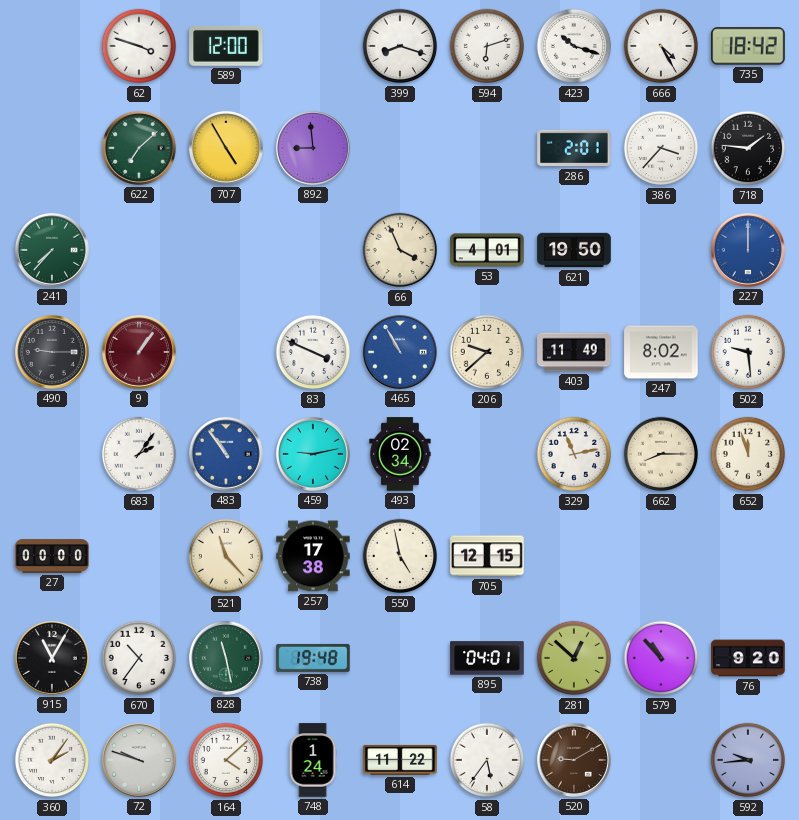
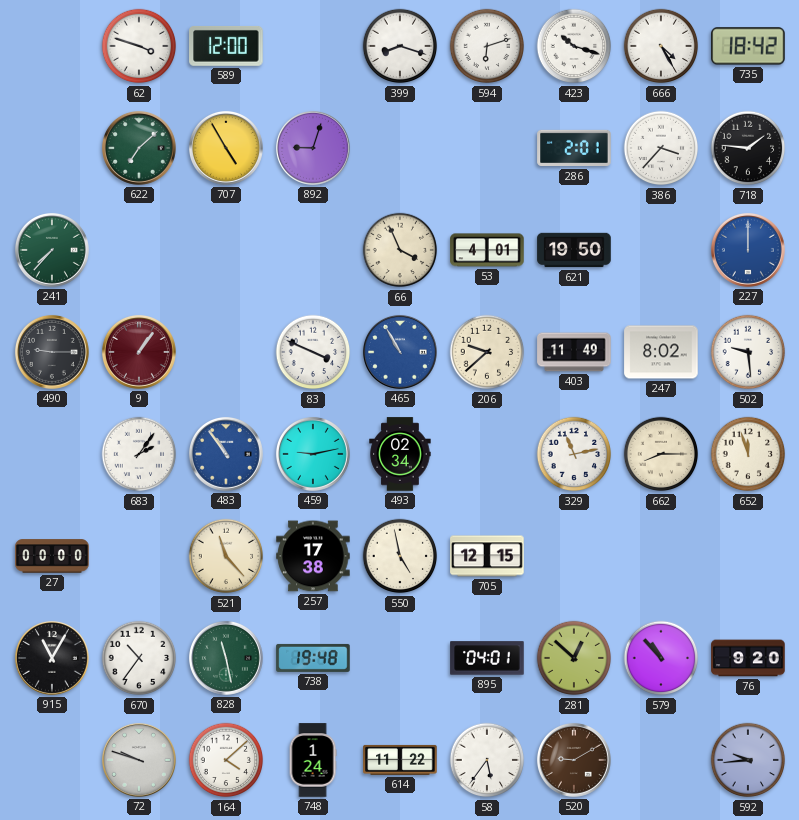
892: 8:59 -> 9:03
360: 2:06 -> none
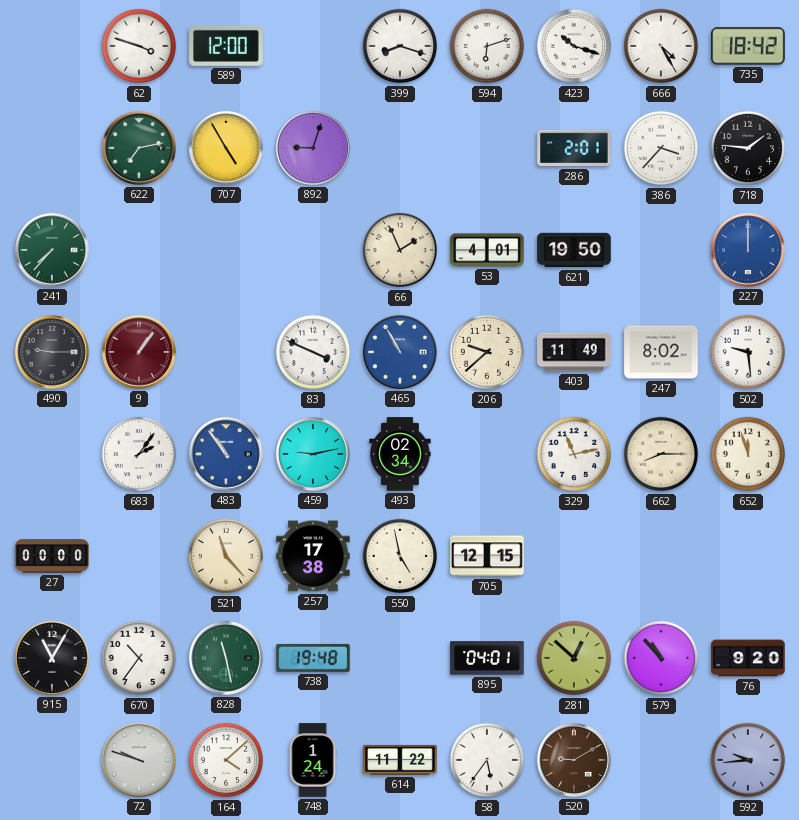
622: 7:08 -> 7:13
66: 3:56 -> 1:56
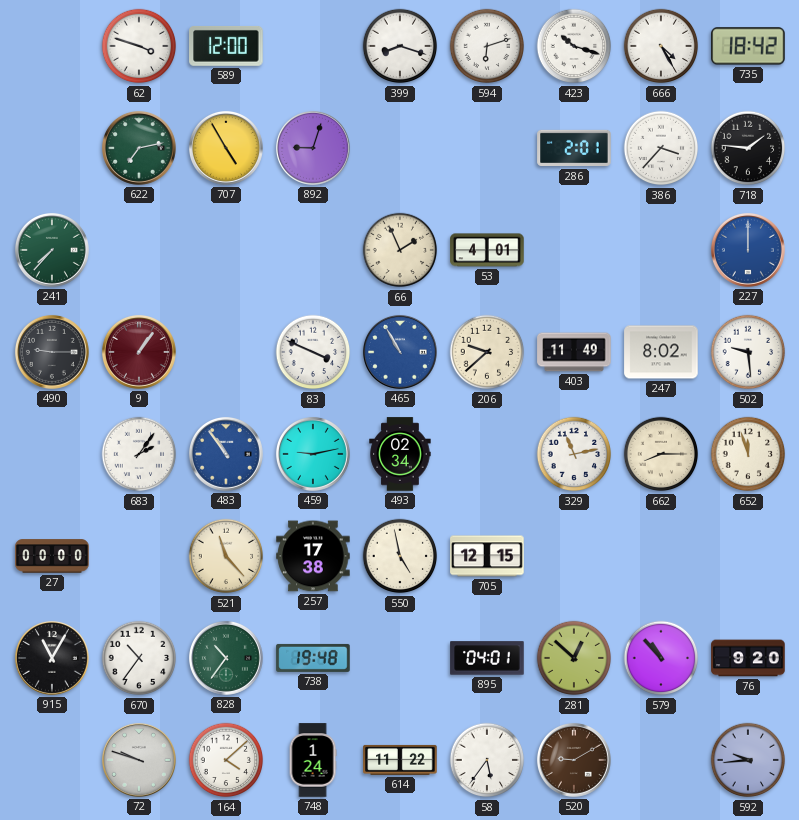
621: 19:50 -> none
828: 11:28 -> 10:36
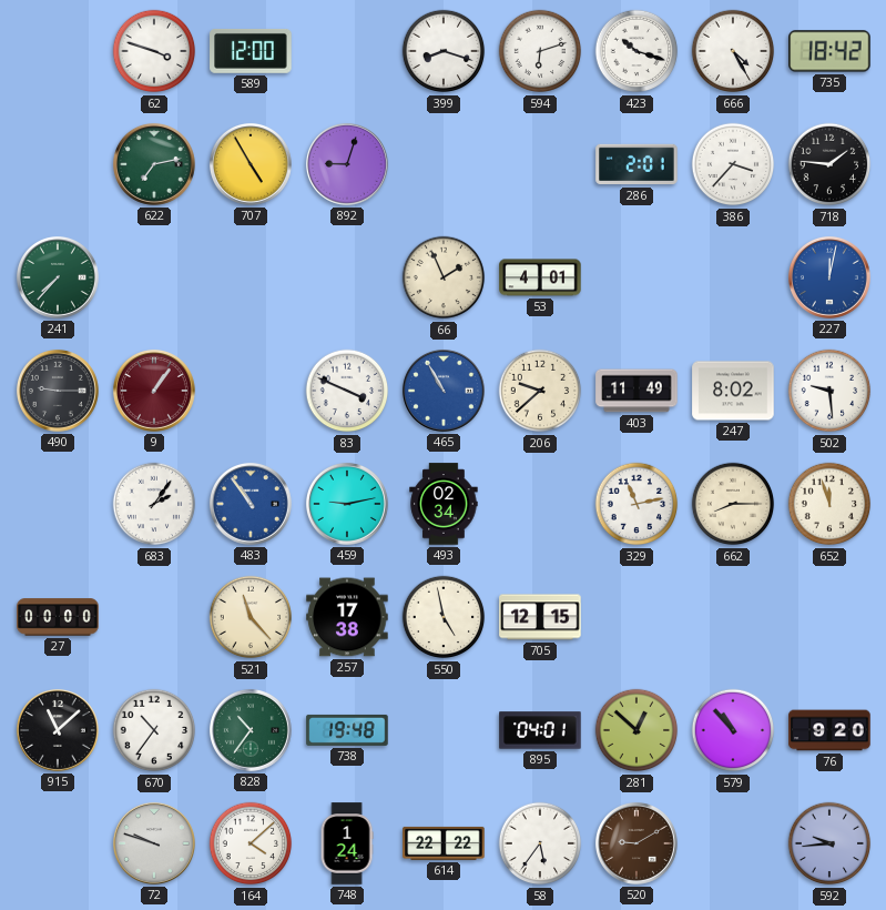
227: 12:00 -> 12:02
915: 11:05 -> 11:08
614: 11:22 -> 22:22
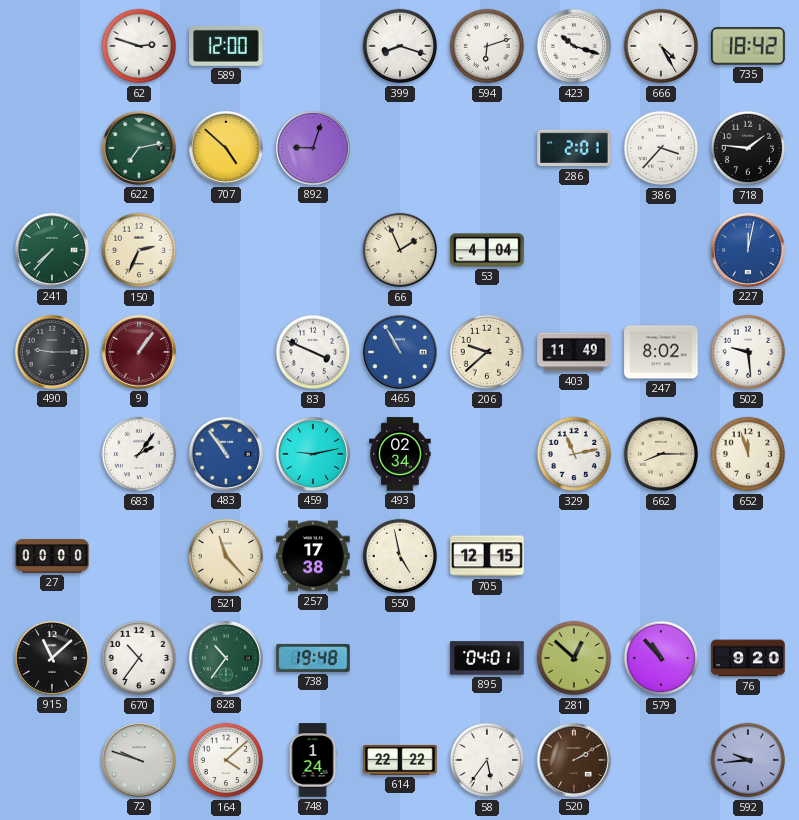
62: 3:48 -> 2:48
707: 4:55 -> 4:52
150: none -> 2:34
53: 4:01 -> 4:04
520: 9:10 -> 2:10
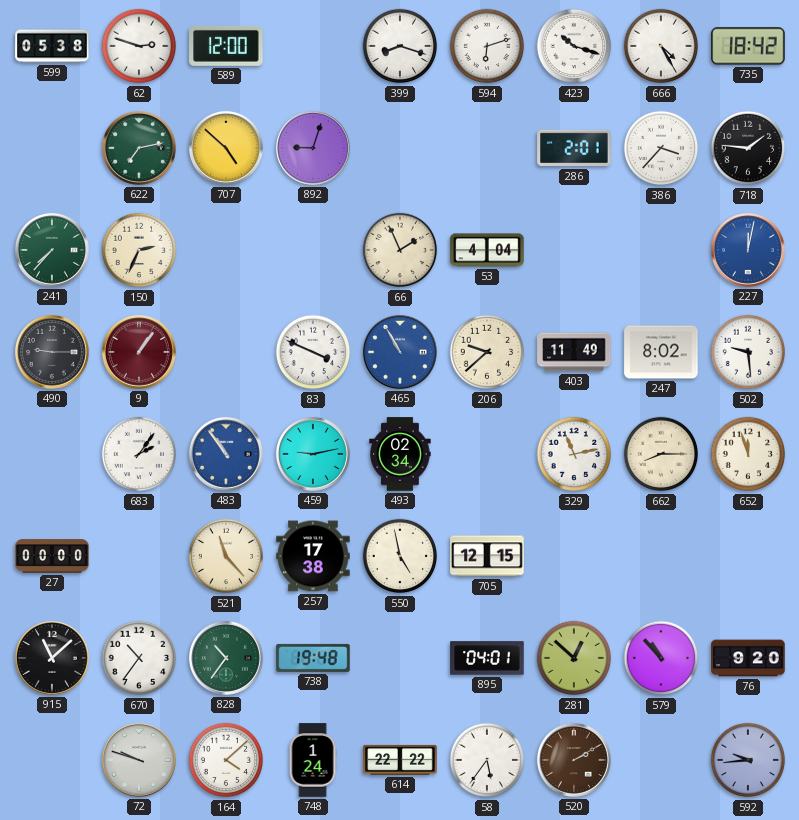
599: none -> 05:38
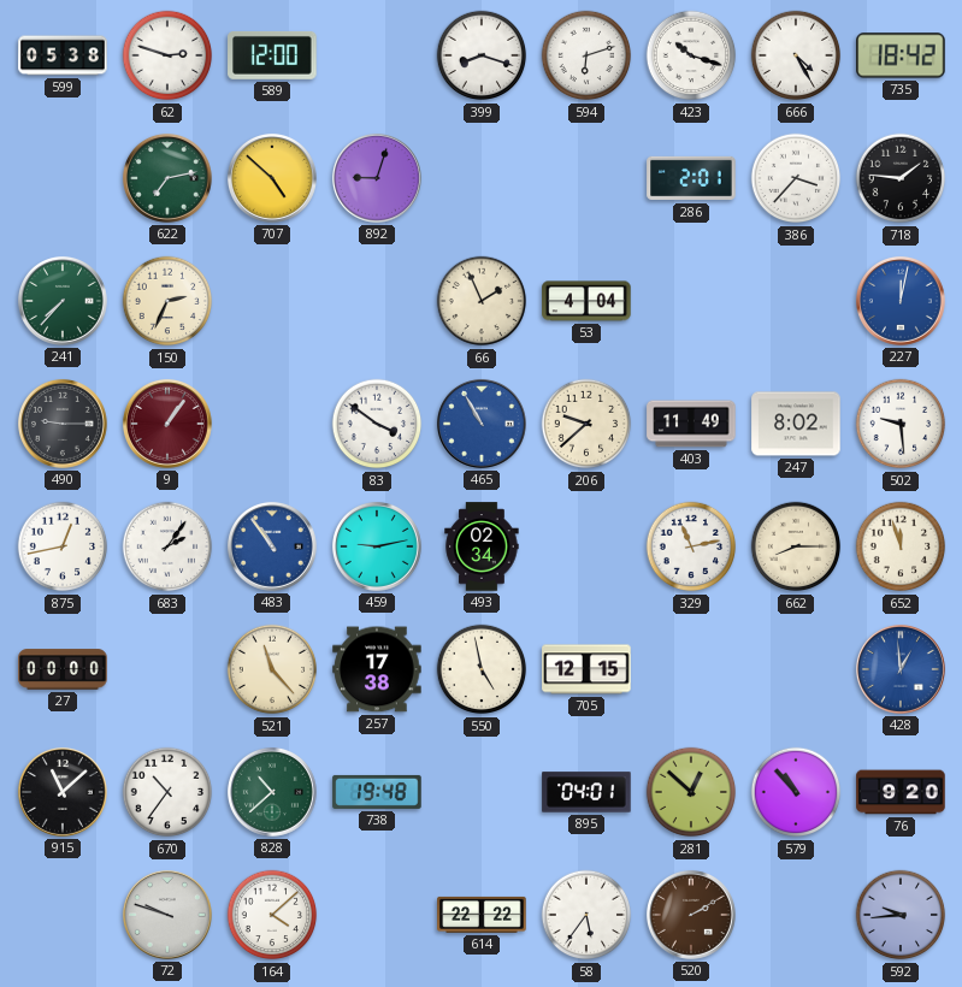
83: 3:49 -> 3:51
875: none -> 12:43
428: none -> 12:59
828: 10:36 -> 10:38
748: 1:24 -> none
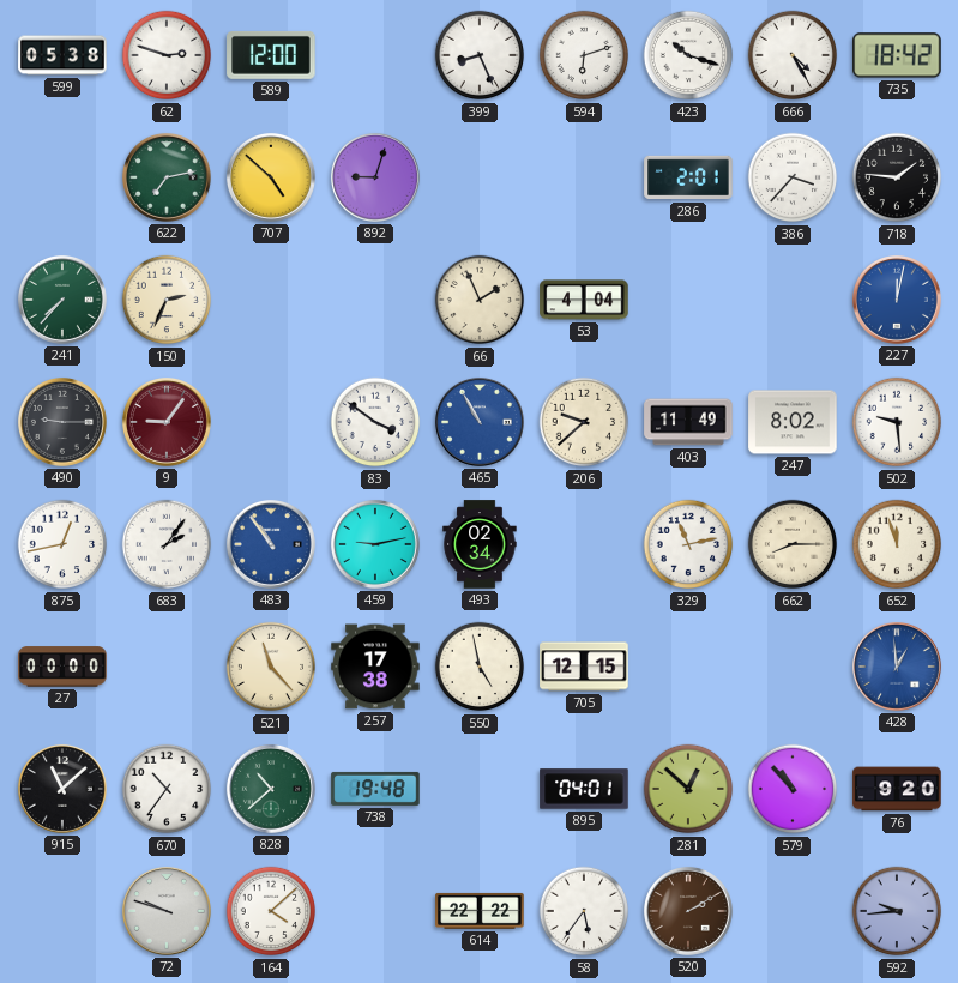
399: 8:18 -> 8:26
9: 1:06 -> 9:06
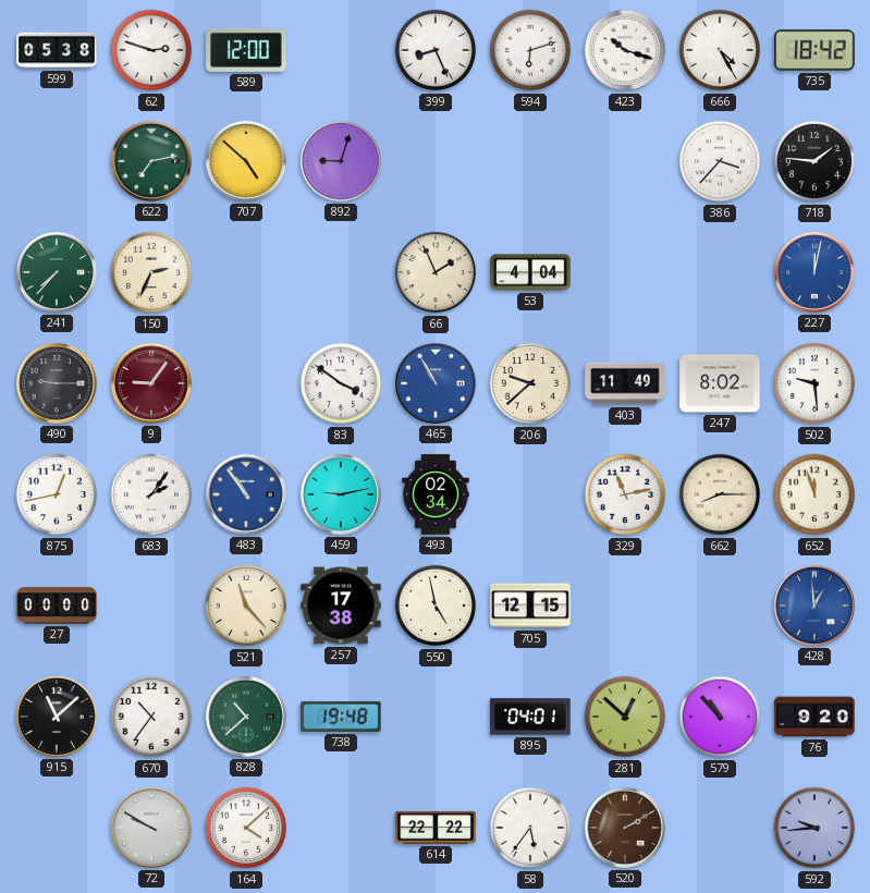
286: 2:01 -> none
72: 9:48 -> 9:50
